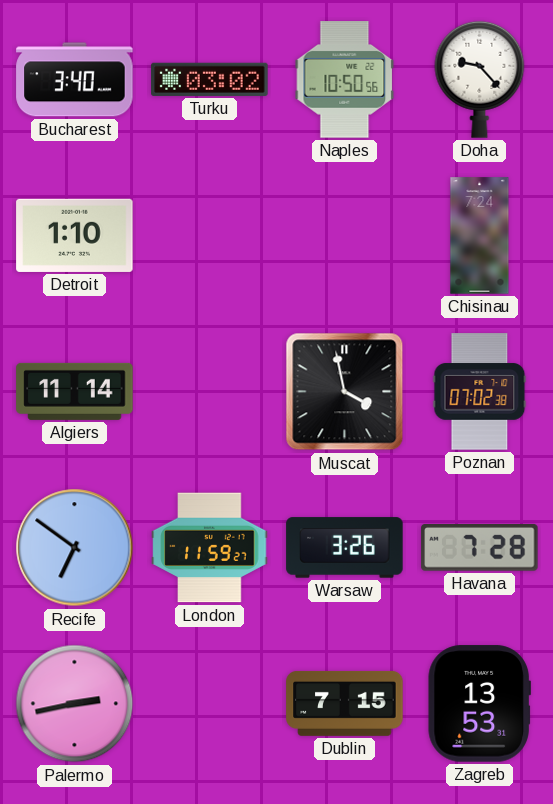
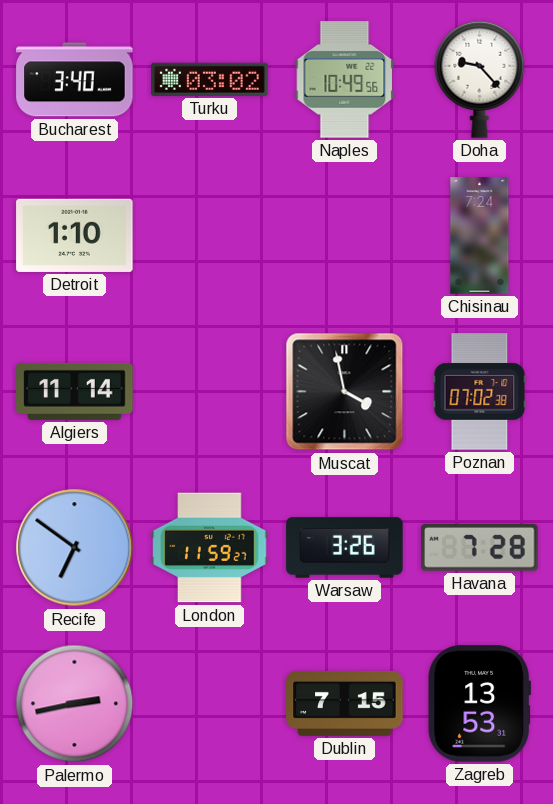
Naples: 10:50 -> 10:49
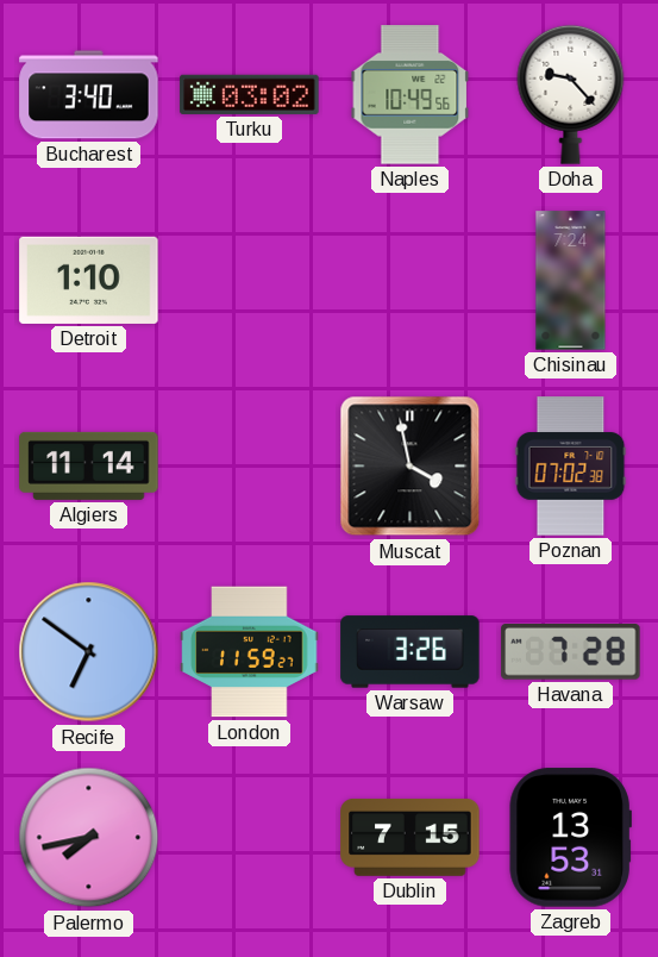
Palermo: 2:43 -> 7:43
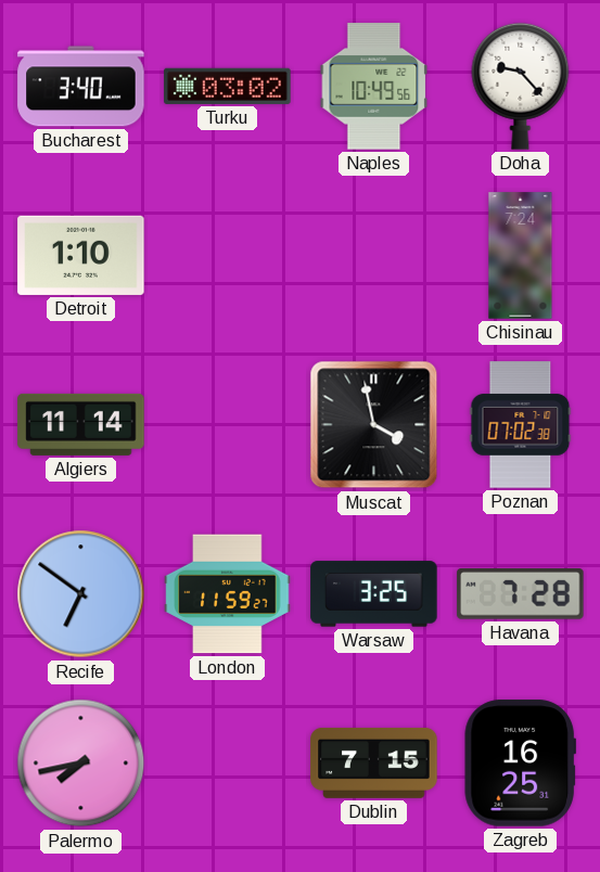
Warsaw: 3:26 -> 3:25
Zagreb: 13:53 -> 16:25
